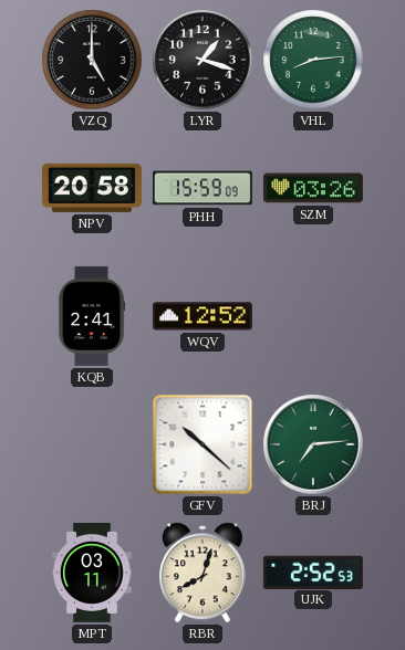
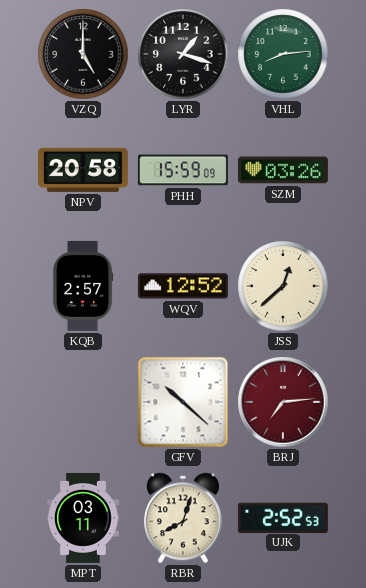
KQB: 2:41 -> 2:57
JSS: none -> 12:38
BRJ dial: green -> burgundy
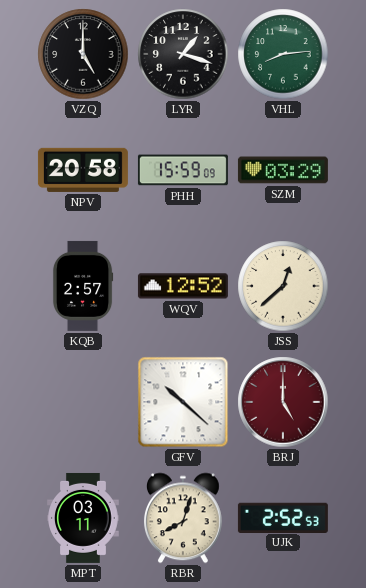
SZM: 03:26 -> 03:29
BRJ: 7:14 -> 5:00
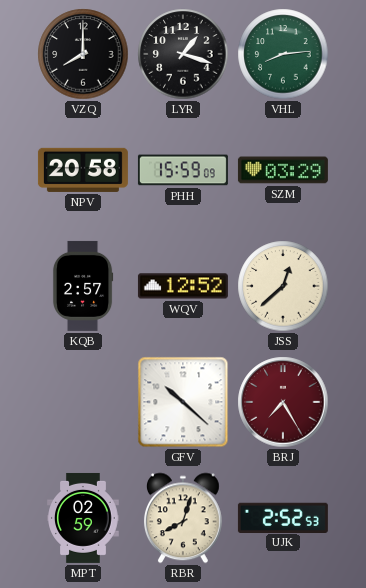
VZQ: 5:00 -> 8:00
BRJ: 5:00 -> 7:25
MPT: 03:11 -> 02:59
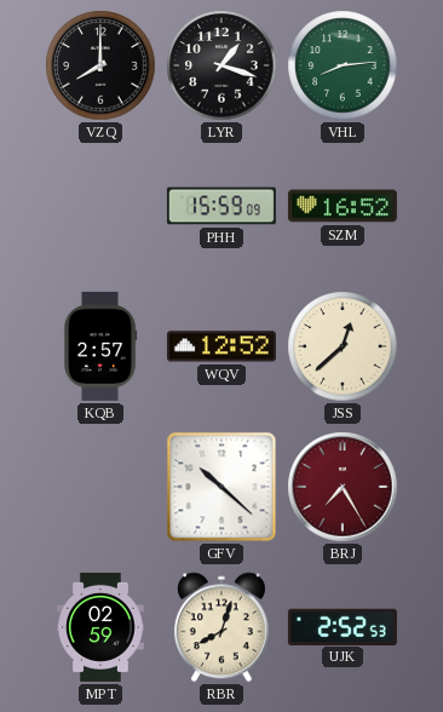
NPV: 20:58 -> none
SZM: 03:29 -> 16:52
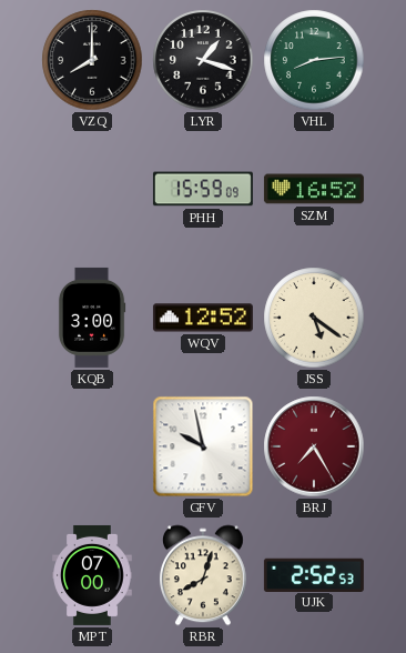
KQB: 2:57 -> 3:00
JSS: 12:38 -> 5:21
GFV: 10:22 -> 9:58
MPT: 02:59 -> 07:00
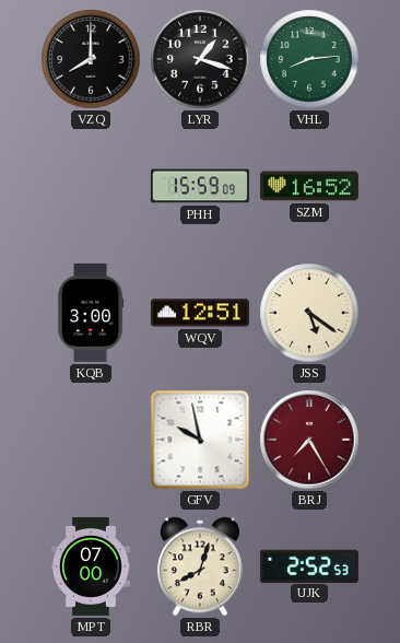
WQV: 12:52 -> 12:51
